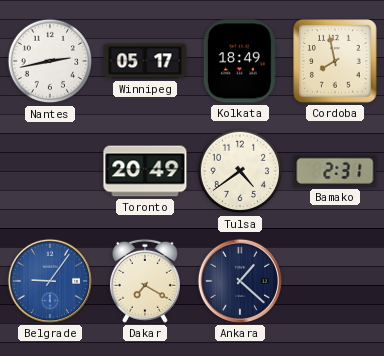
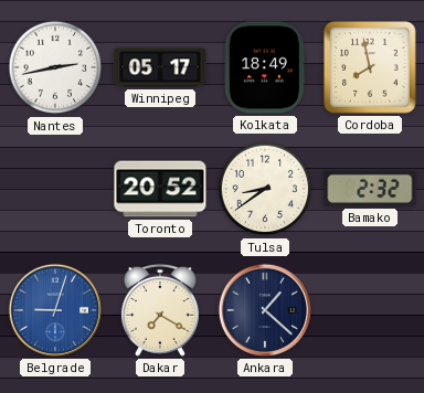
Toronto: 20:49 -> 20:52
Tulsa: 4:39 -> 8:39
Bamako: 2:31 -> 2:32
Belgrade: 9:06 -> 9:03
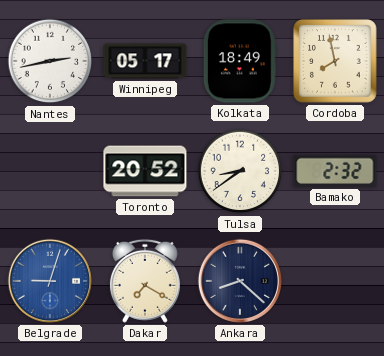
Ankara: 1:22 -> 8:22
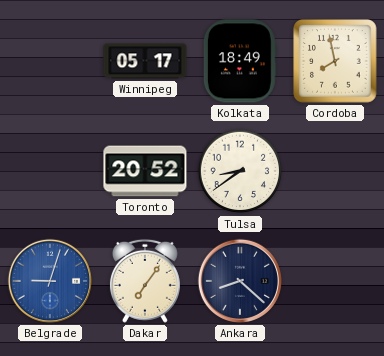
Nantes: 2:43 -> none
Bamako: 2:32 -> none
Dakar: 7:20 -> 7:06
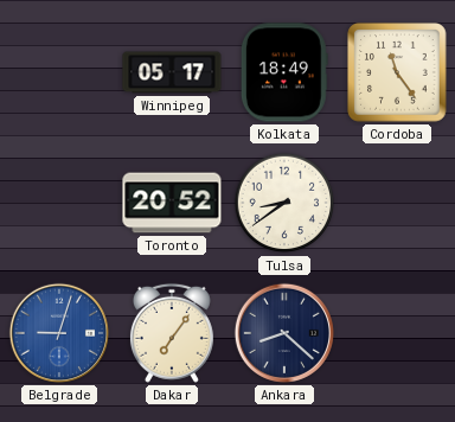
Cordoba: 7:58 -> 11:24
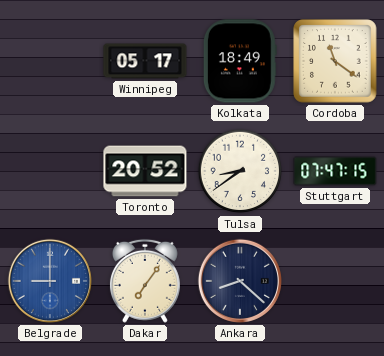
Cordoba: 11:24 -> 11:21
Stuttgart: none -> 07:47
Belgrade: 9:03 -> 9:00
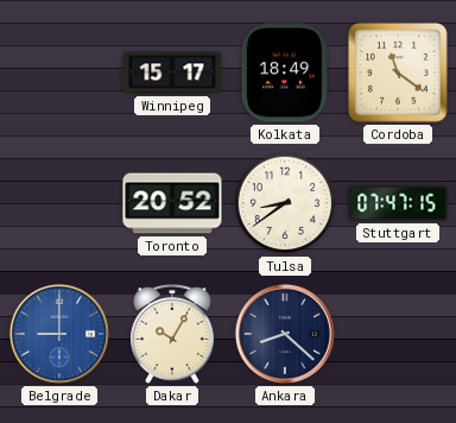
Winnipeg: 05:17 -> 15:17
Dakar: 7:06 -> 10:05
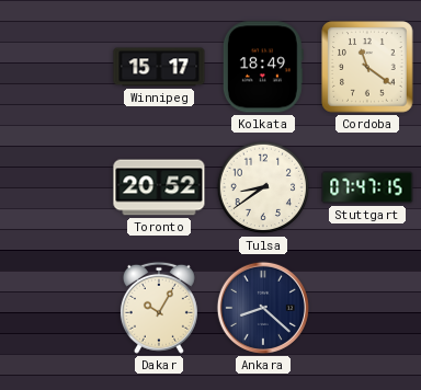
Belgrade: 9:00 -> none
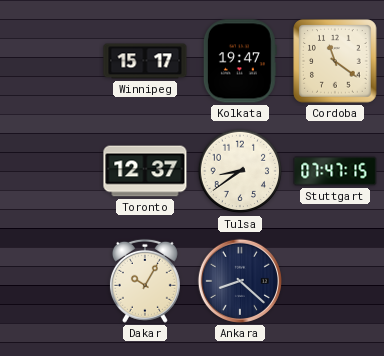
Kolkata: 18:49 -> 19:47
Toronto: 20:52 -> 12:37
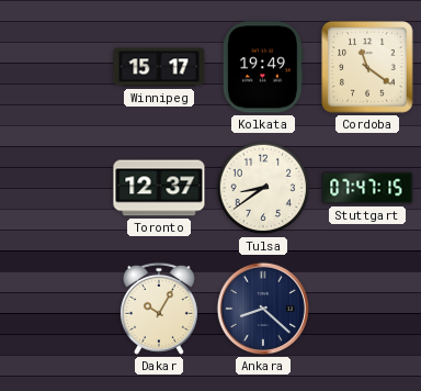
Kolkata: 19:47 -> 19:49
